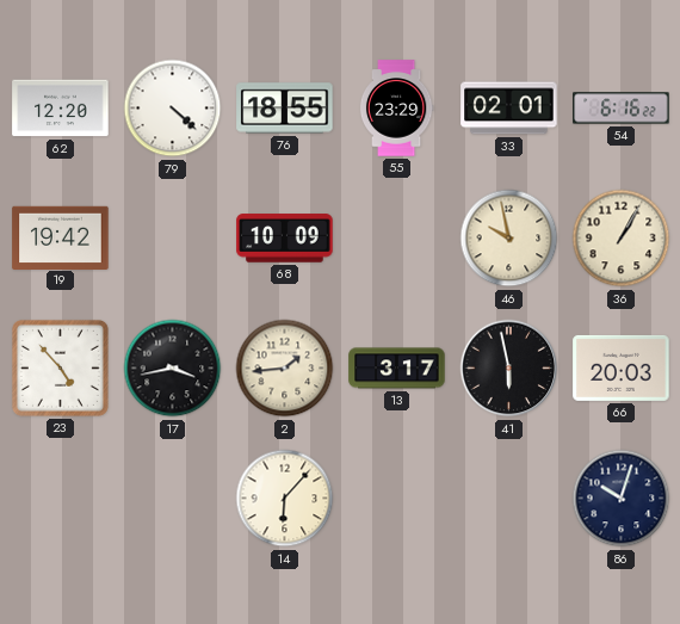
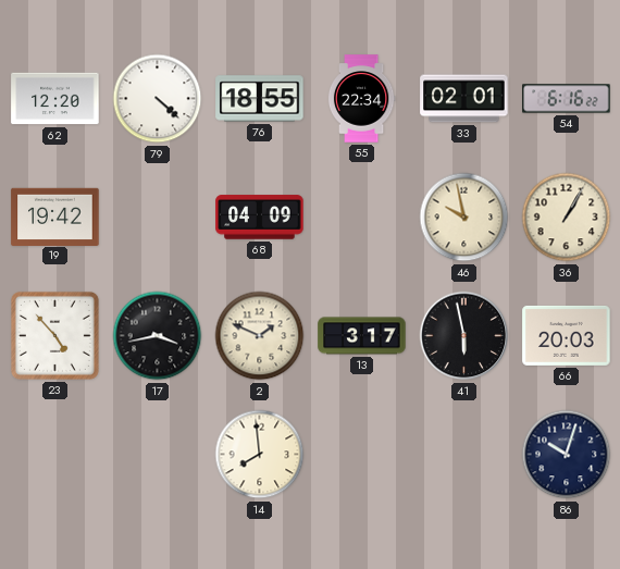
55: 23:29 -> 22:34
68: 10:09 -> 04:09
2: 1:44 -> 1:49
14: 6:07 -> 7:59
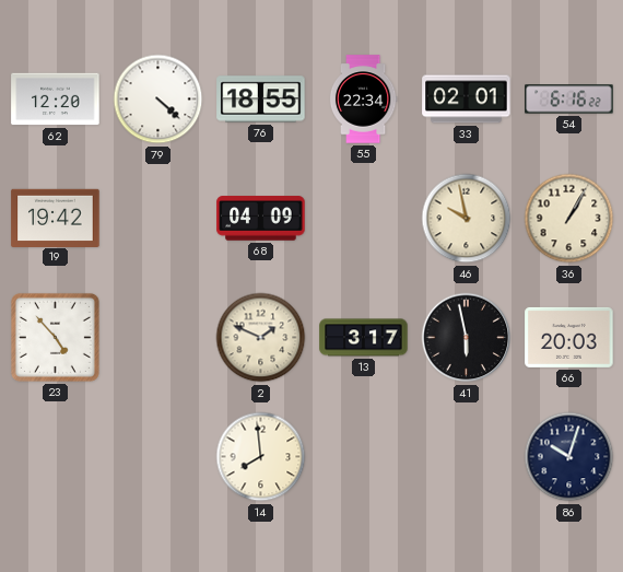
17: 3:43 -> none
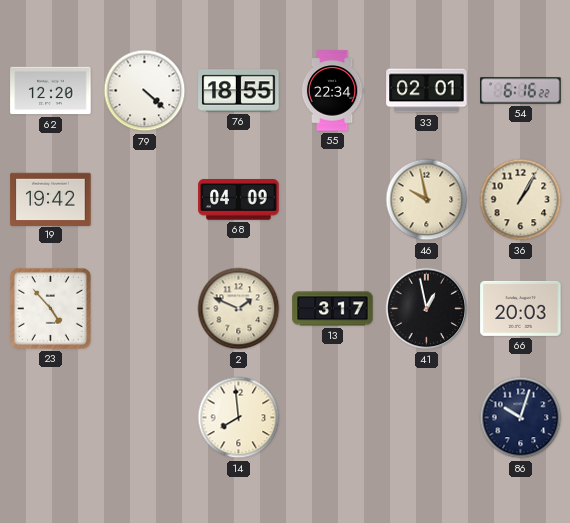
41: 5:58 -> 12:58
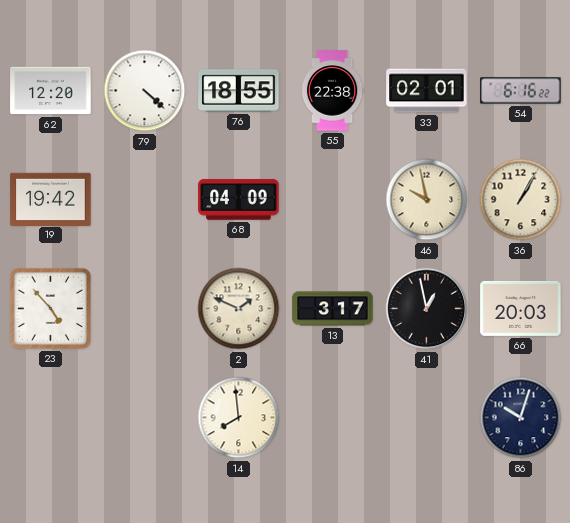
55: 22:34 -> 22:38
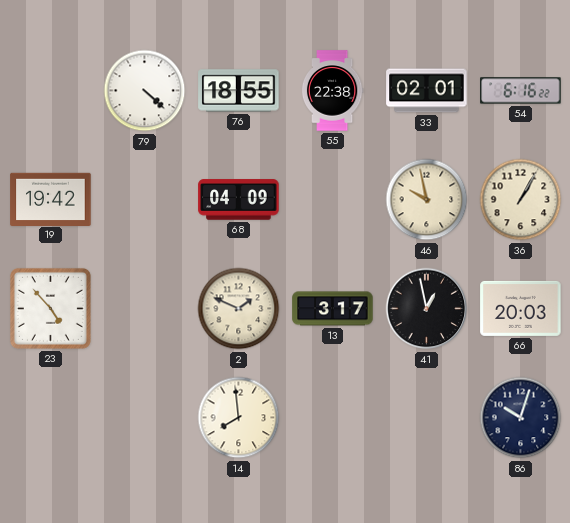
62: 12:20 -> none
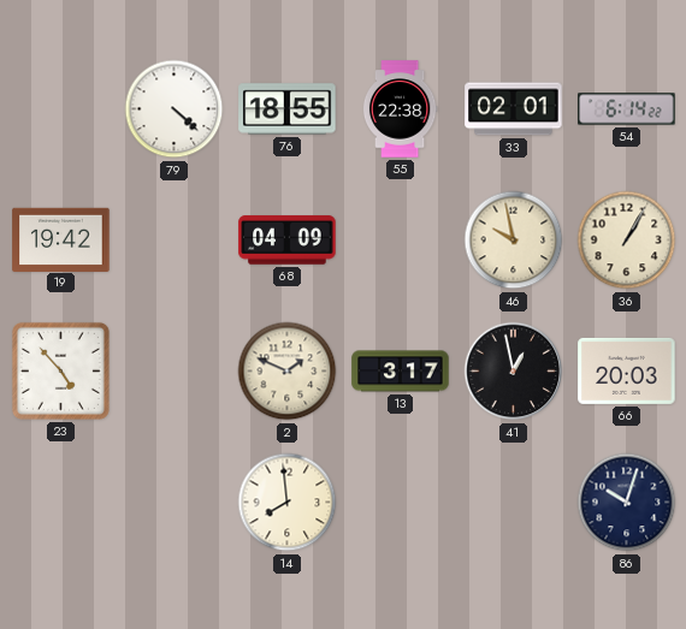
54: 6:16 -> 6:14
